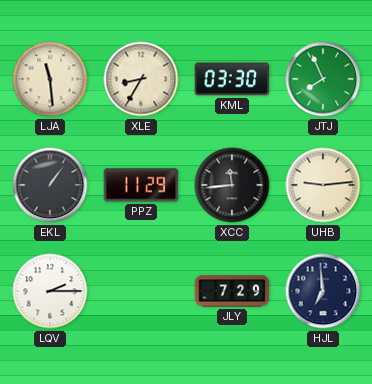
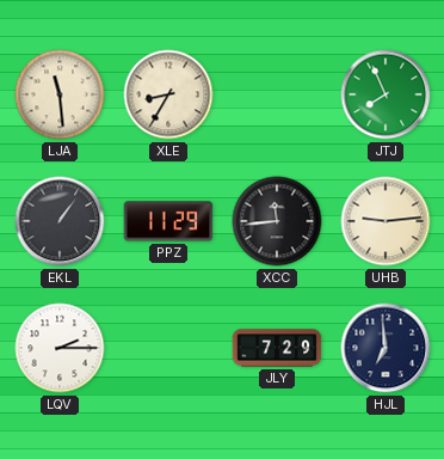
KML: 03:30 -> none
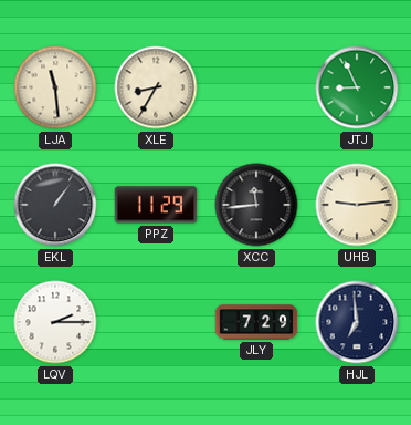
JTJ: 7:56 -> 8:56
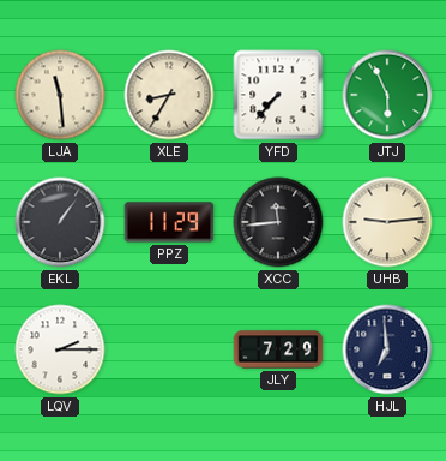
YFD: none -> 7:37
JTJ: 8:56 -> 5:56
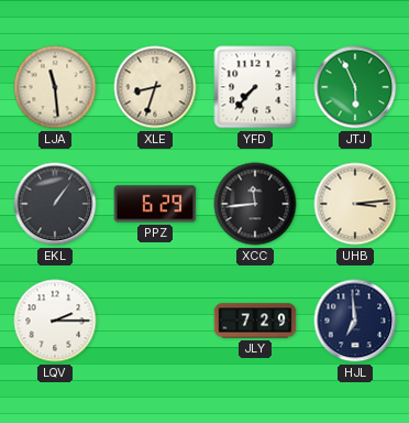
XLE: 8:35 -> 8:33
PPZ: 11:29 -> 6:29
UHB: 9:14 -> 3:14
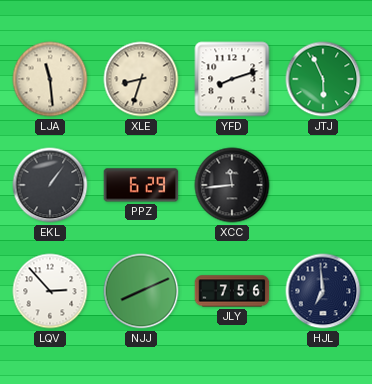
YFD: 7:37 -> 8:12
UHB: 3:14 -> none
LQV: 2:15 -> 2:53
NJJ: none -> 8:11
JLY: 7:29 -> 7:56
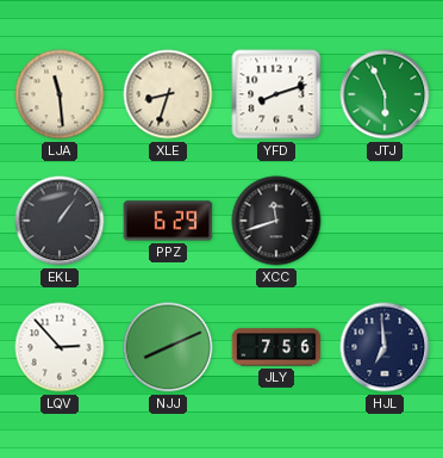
XCC: 11:44 -> 11:42
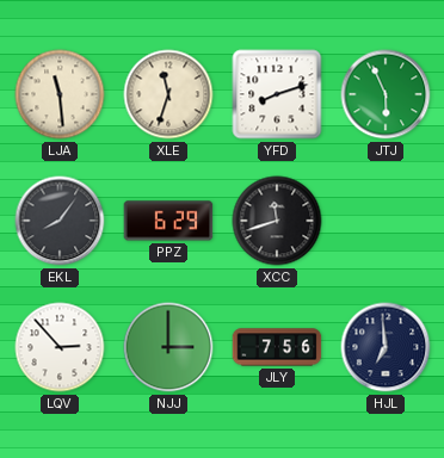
XLE: 8:33 -> 11:33
EKL: 1:06 -> 8:06
NJJ: 8:11 -> 3:00
